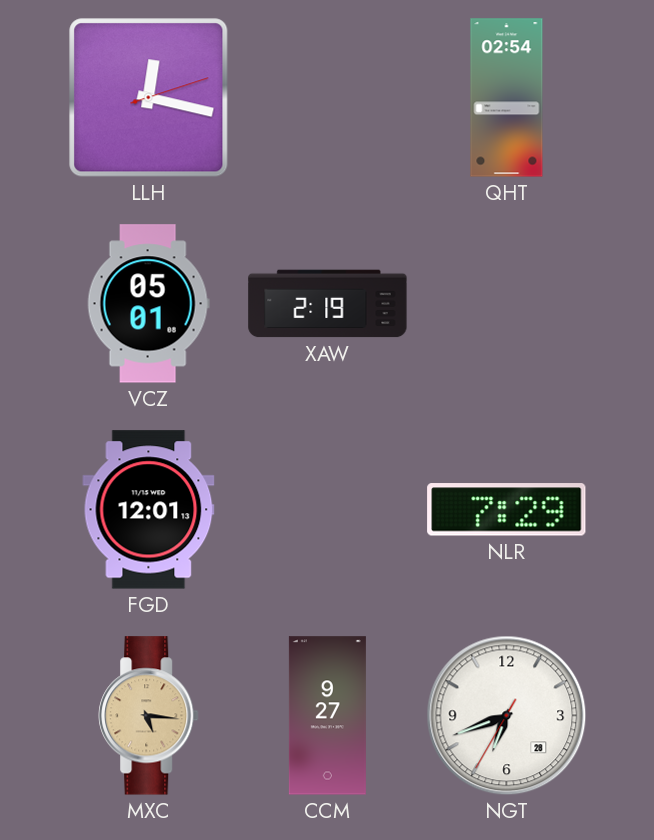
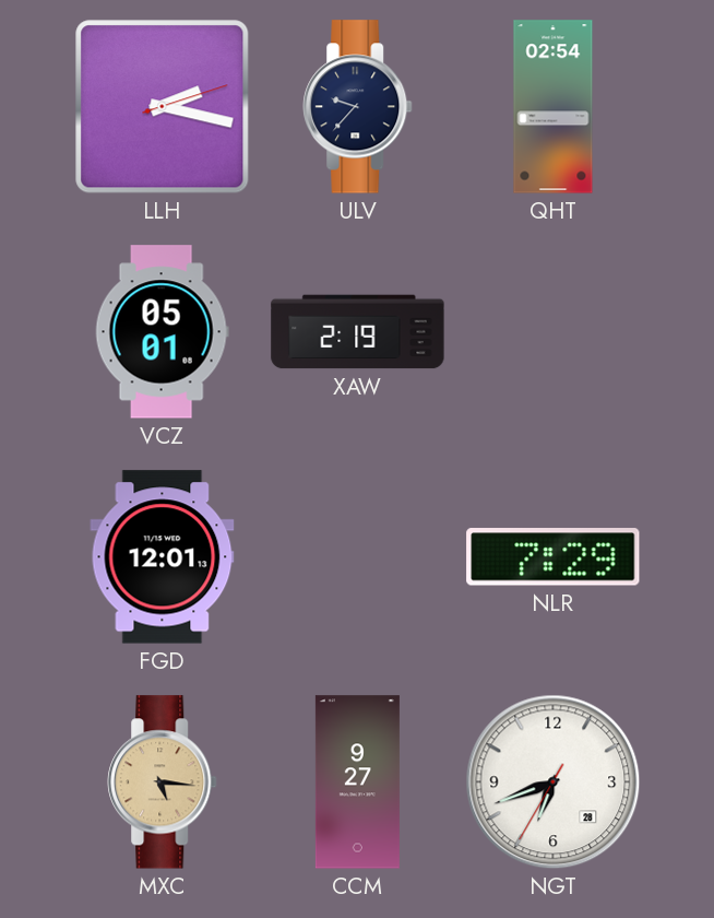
LLH: 12:17 -> 2:17
ULV: none -> 9:37
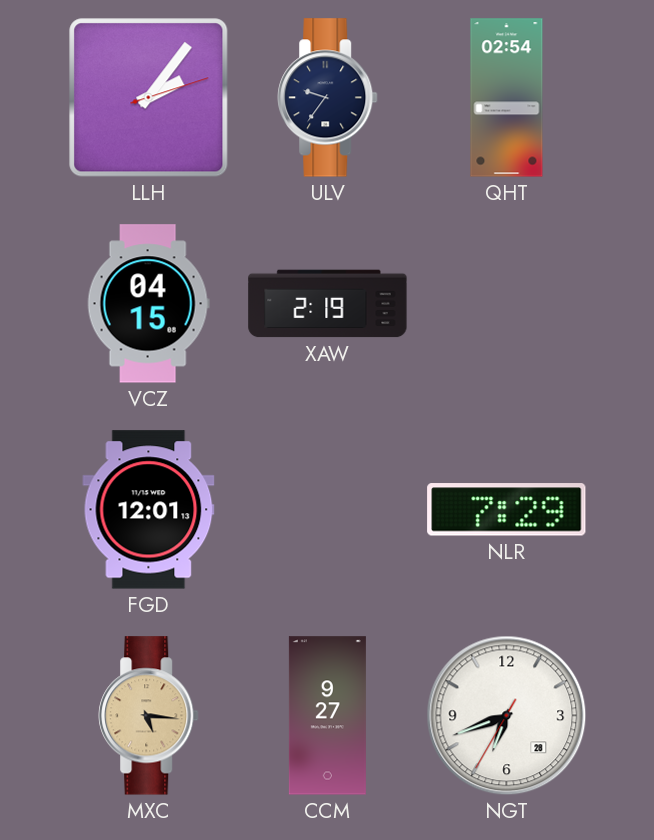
LLH: 2:17 -> 2:06
ULV: 9:37 -> 9:36
VCZ: 05:01 -> 04:15
